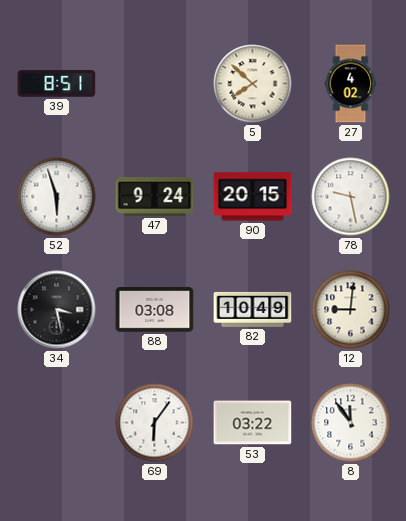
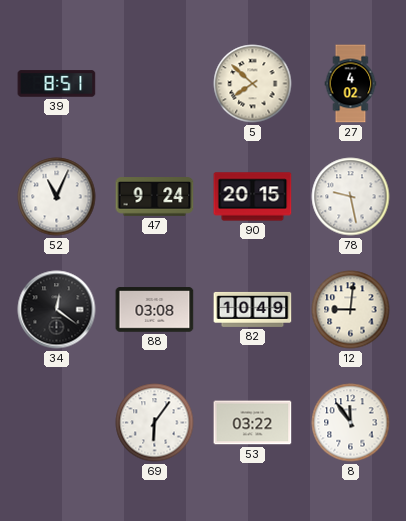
52: 5:57 -> 11:04
34: 3:28 -> 12:21
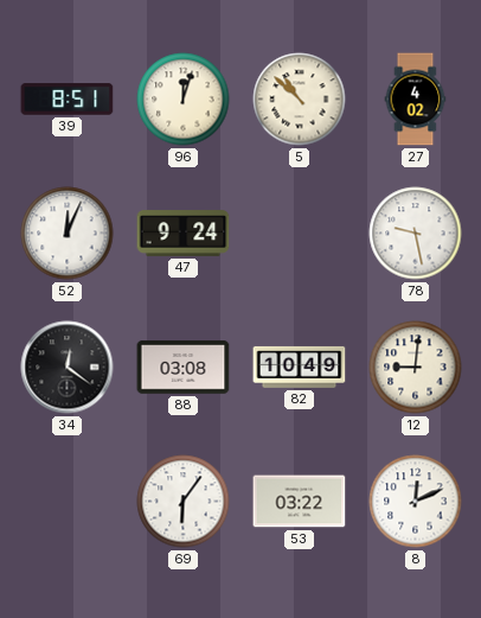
96: none -> 12:03
5: 7:52 -> 10:52
52: 11:04 -> 12:04
90: 20:15 -> none
8: 11:54 -> 12:11
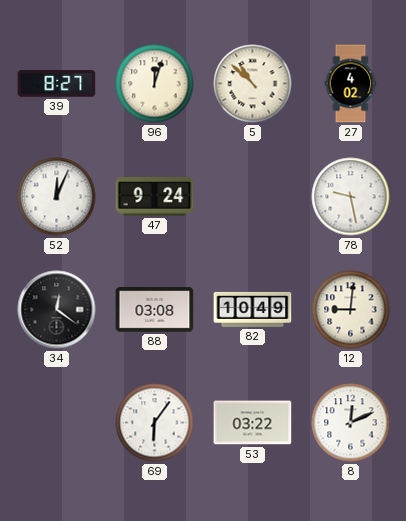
39: 8:51 -> 8:27
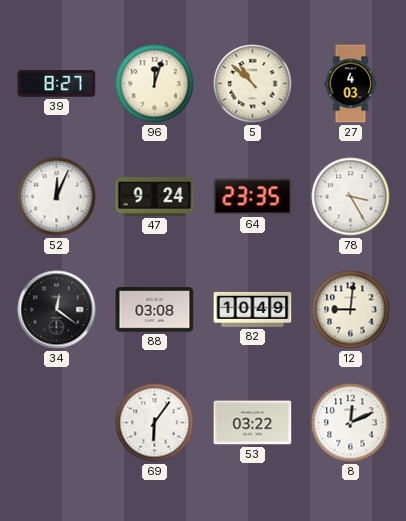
27: 4:02 -> 4:03
64: none -> 23:35
78: 9:28 -> 3:25
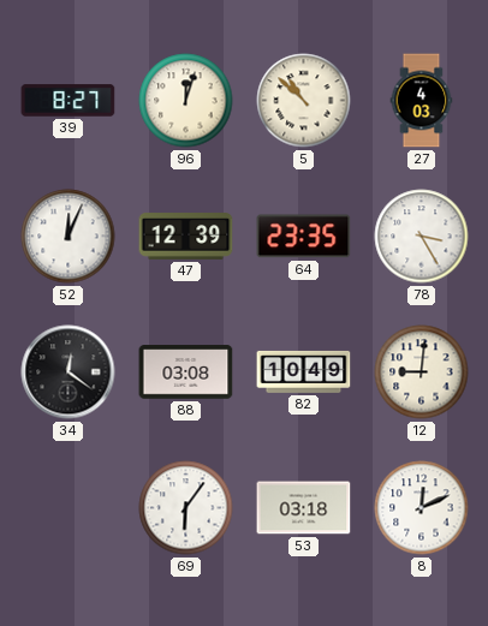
47: 9:24 -> 12:39
53: 03:22 -> 03:18
